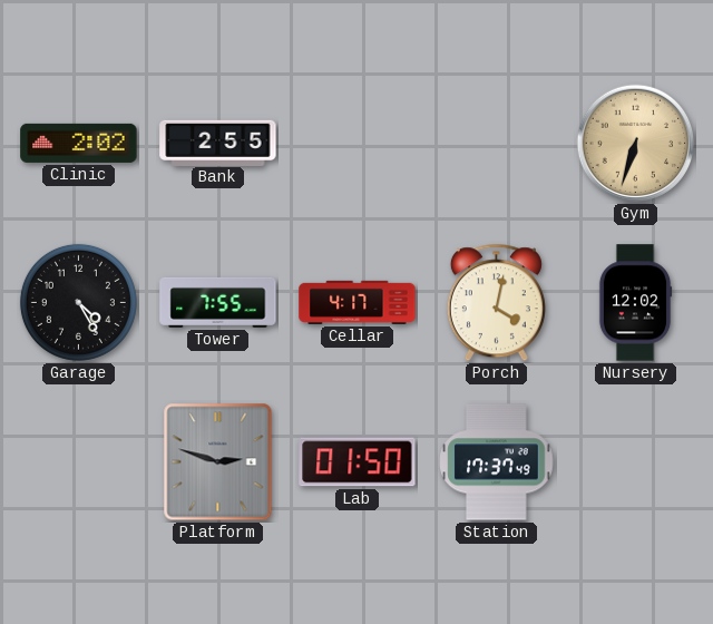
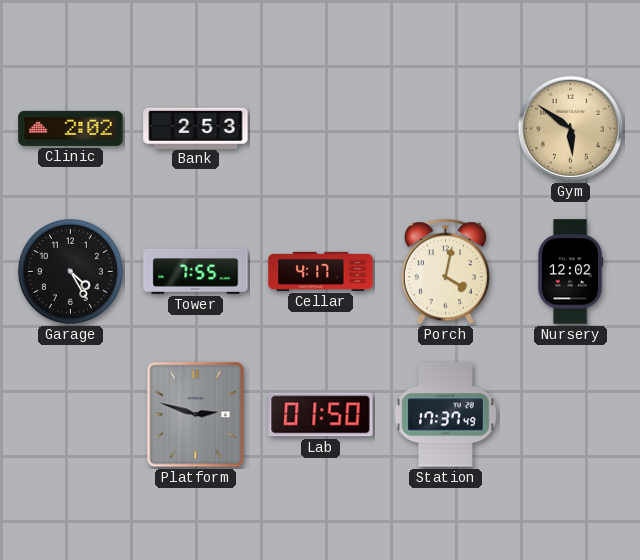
Bank: 2:55 -> 2:53
Gym: 6:33 -> 5:51
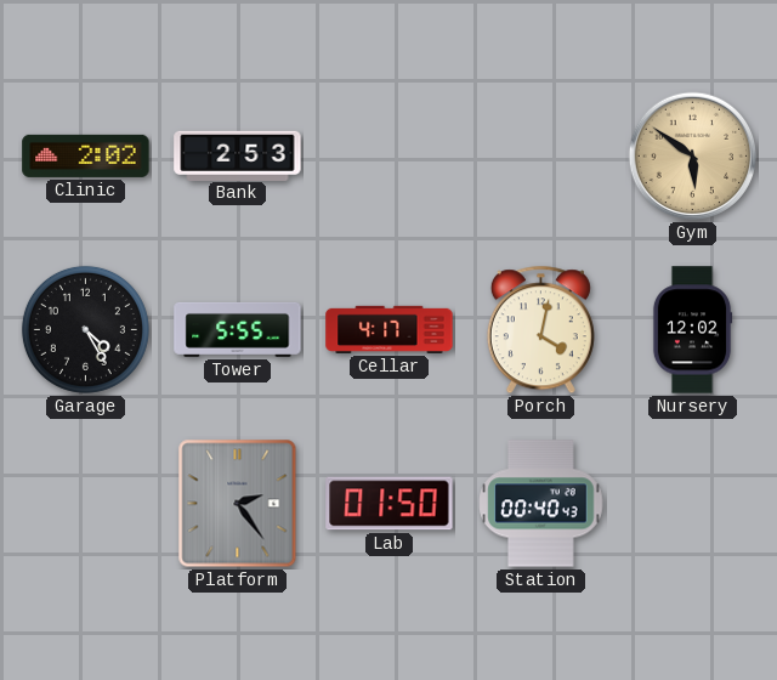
Tower: 7:55 -> 5:55
Platform: 2:48 -> 2:24
Station: 17:37 -> 00:40
